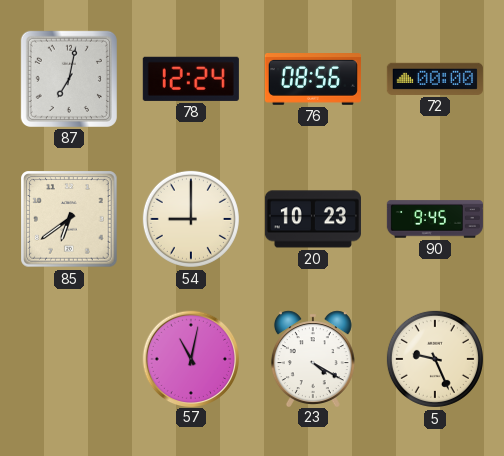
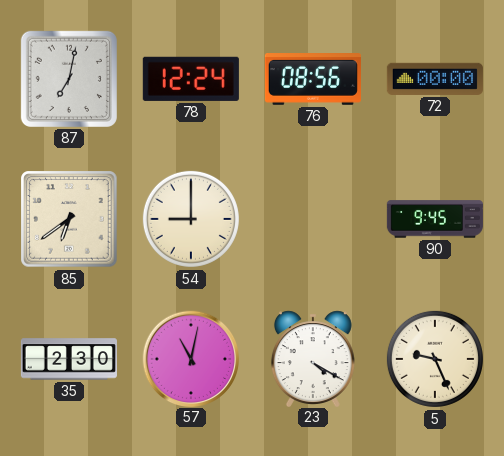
20: 10:23 -> none
35: none -> 2:30
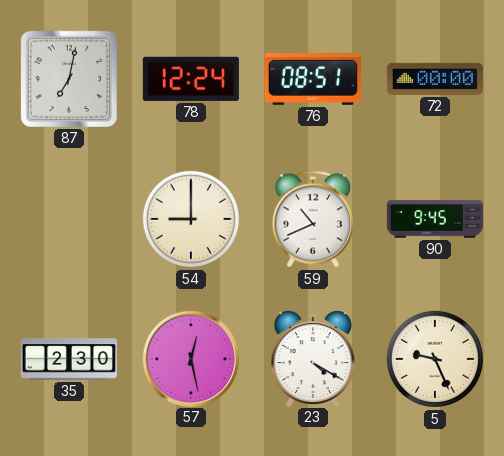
76: 08:56 -> 08:51
85: 6:39 -> none
59: none -> 10:41
57: 11:02 -> 12:28
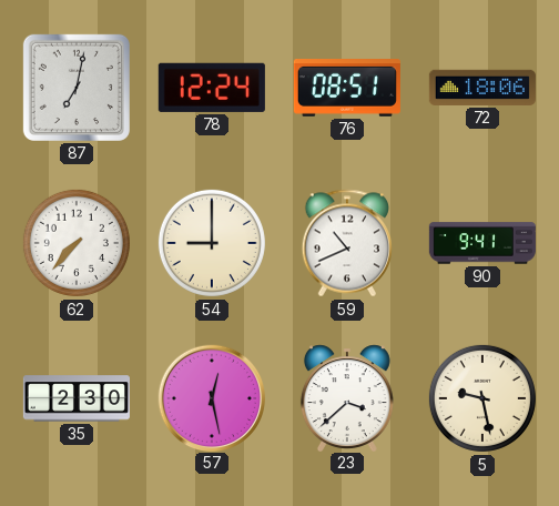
72: 00:00 -> 18:06
62: none -> 7:37
90: 9:45 -> 9:41
23: 4:20 -> 3:38
5: 9:26 -> 9:28
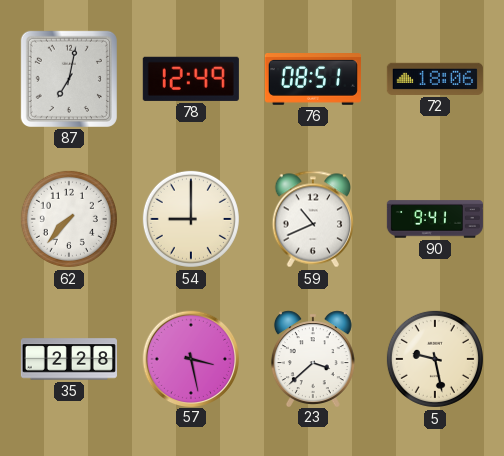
78: 12:24 -> 12:49
35: 2:30 -> 2:28
57: 12:28 -> 3:28
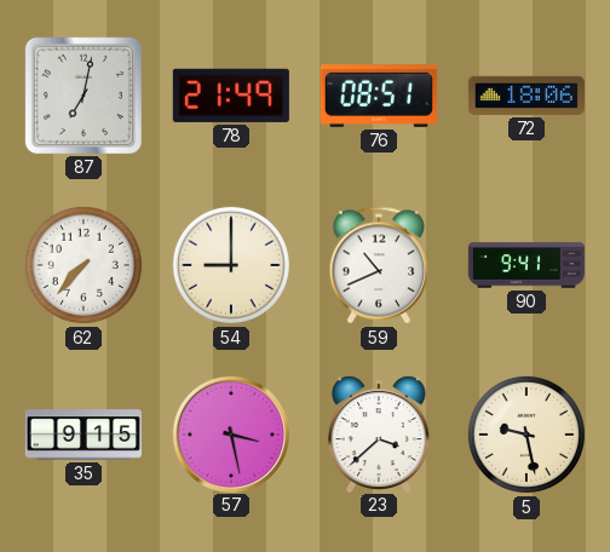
78: 12:49 -> 21:49
35: 2:28 -> 9:15
